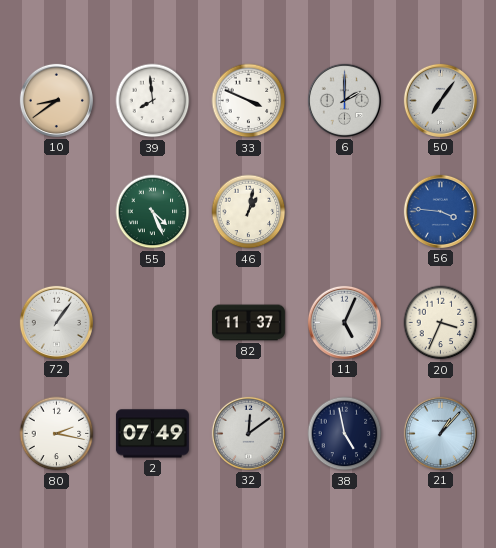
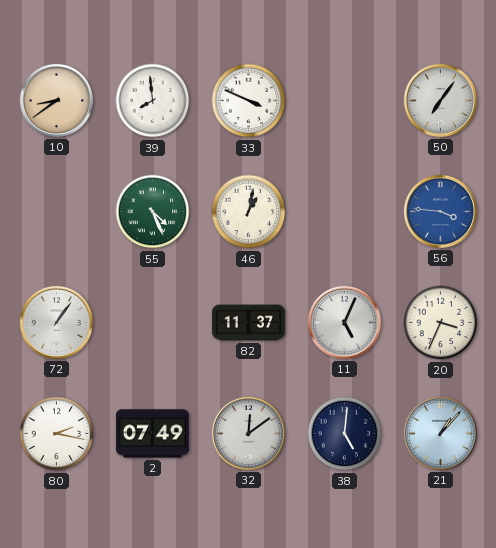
6: 2:00 -> none
38: 4:58 -> 5:01
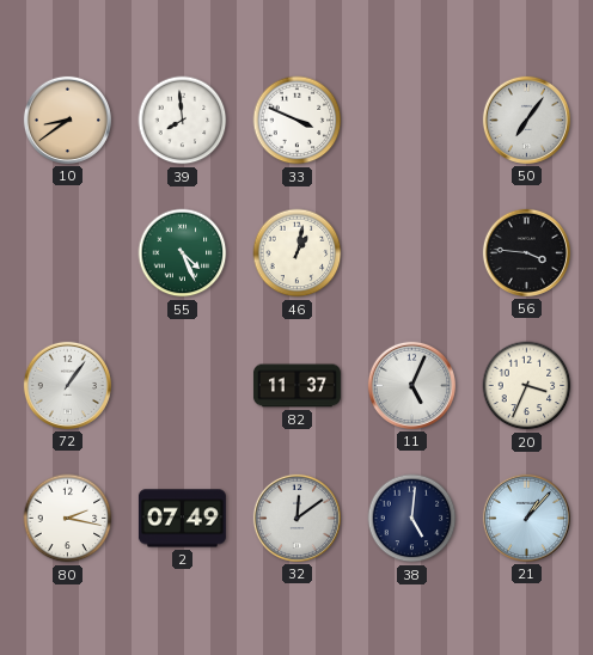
56 dial: blue -> black
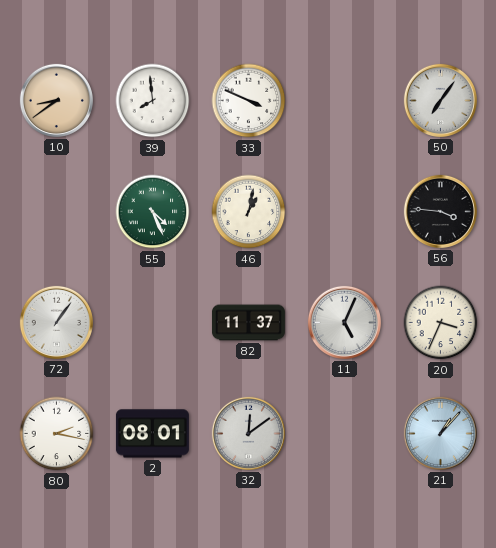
2: 07:49 -> 08:01
38: 5:01 -> none
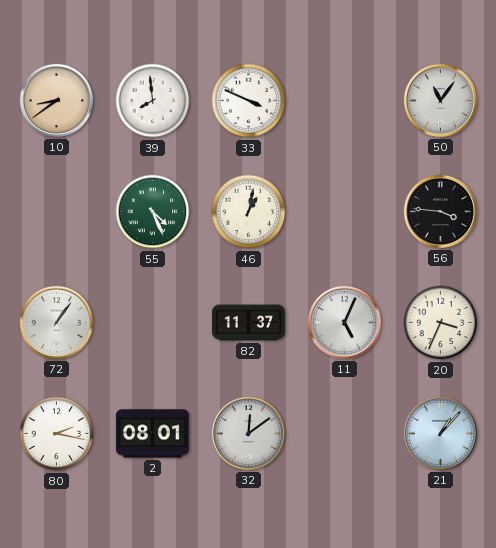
50: 7:06 -> 11:06
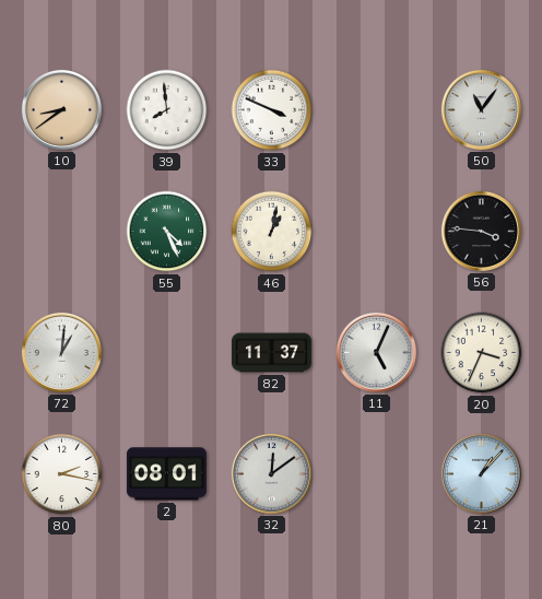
72: 1:06 -> 1:01
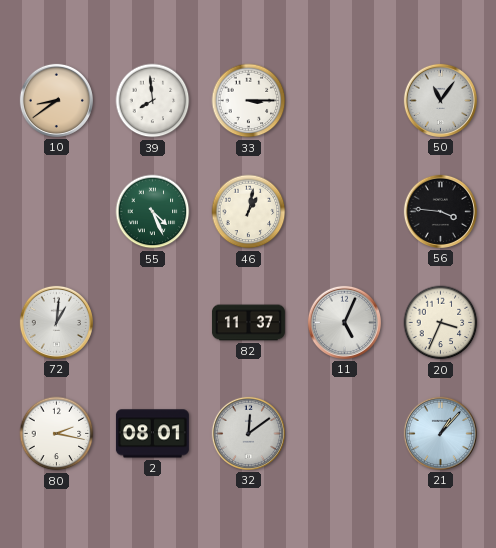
33: 3:49 -> 3:15
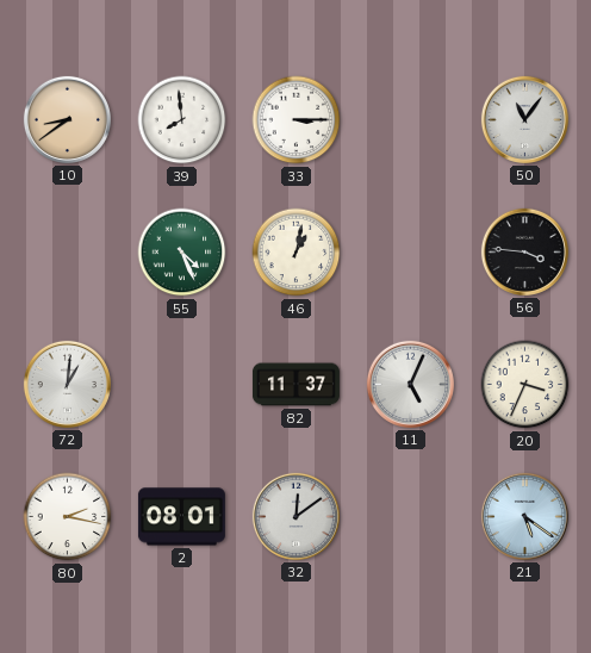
21: 1:07 -> 5:21
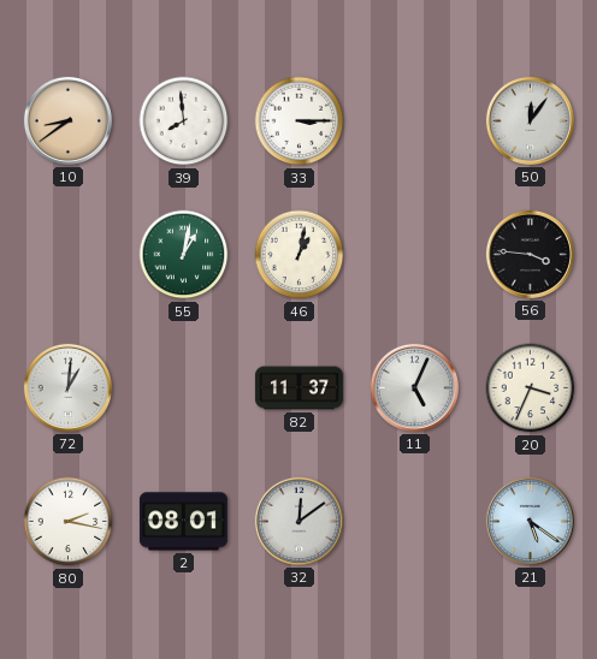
50: 11:06 -> 12:06
55: 4:26 -> 1:02
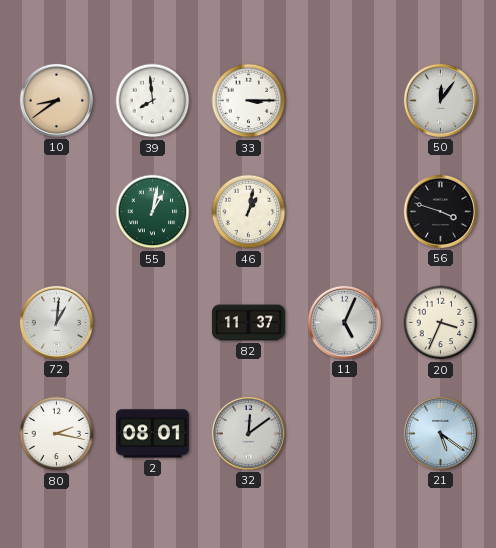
56: 3:46 -> 3:48
